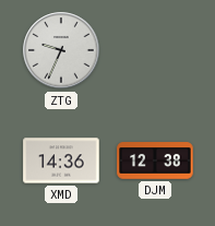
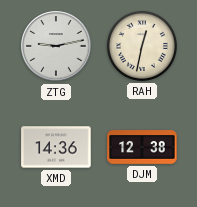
ZTG: 9:34 -> 9:13
RAH: none -> 12:32
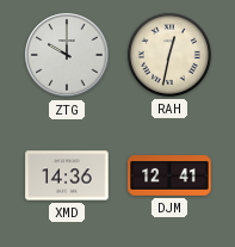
ZTG: 9:13 -> 10:00
DJM: 12:38 -> 12:41
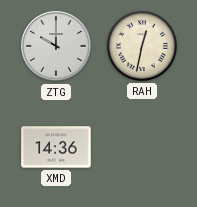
DJM: 12:41 -> none
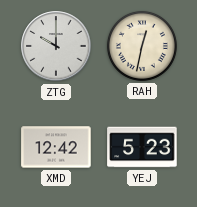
XMD: 14:36 -> 12:42
YEJ: none -> 5:23
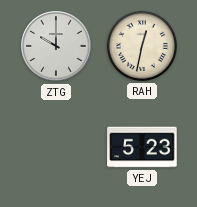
XMD: 12:42 -> none
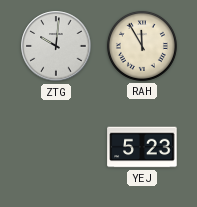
ZTG: 10:00 -> 10:01
RAH: 12:32 -> 11:55
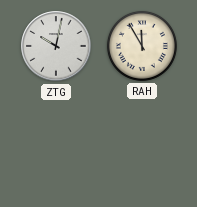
ZTG: 10:01 -> 10:02
YEJ: 5:23 -> none
